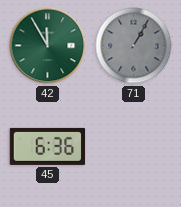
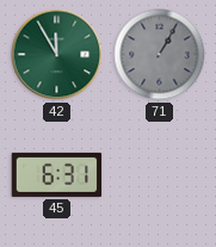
45: 6:36 -> 6:31
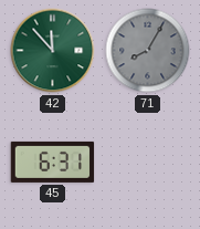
42: 11:55 -> 11:53
71: 1:05 -> 8:05
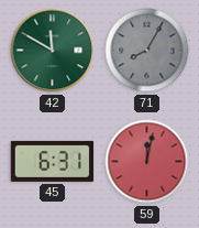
42: 11:53 -> 11:50
59: none -> 12:02
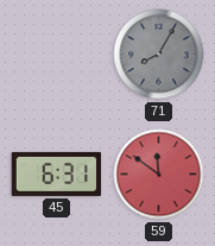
42: 11:50 -> none
59: 12:02 -> 11:51
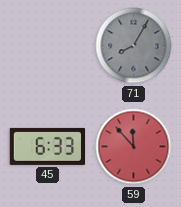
45: 6:31 -> 6:33
59: 11:51 -> 11:53
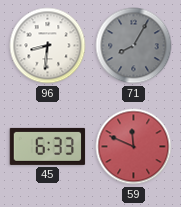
96: none -> 8:31
59: 11:53 -> 11:49
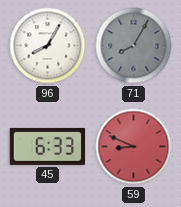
96: 8:31 -> 8:05
59: 11:49 -> 8:49
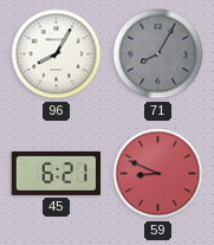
45: 6:33 -> 6:21
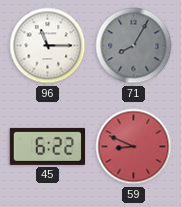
96: 8:05 -> 11:15
45: 6:21 -> 6:22
